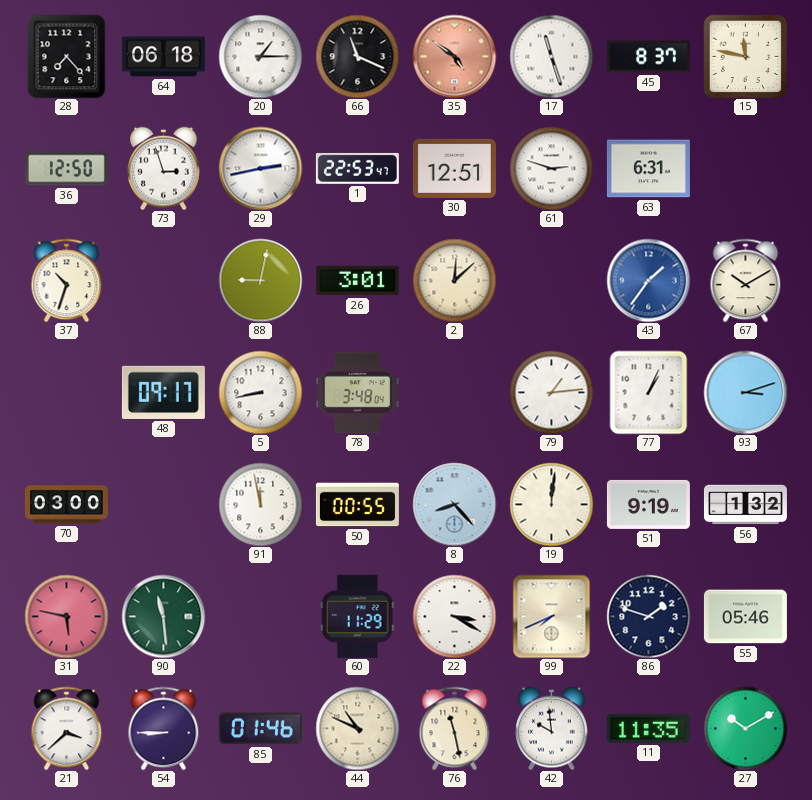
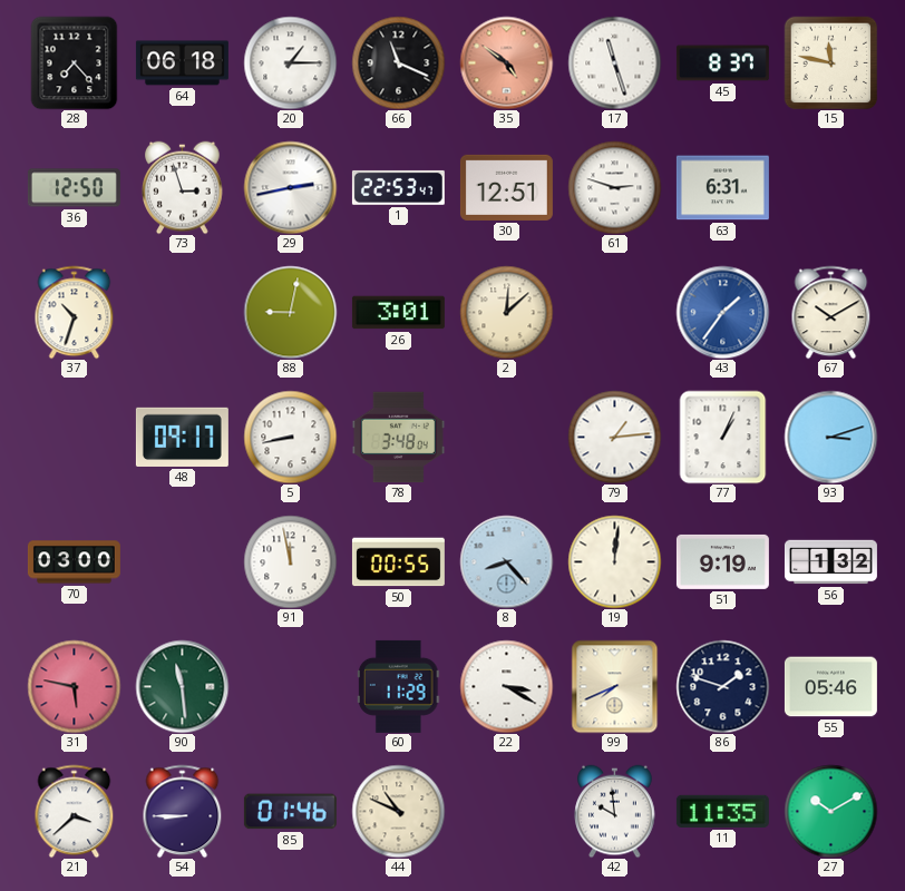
76: 11:28 -> none
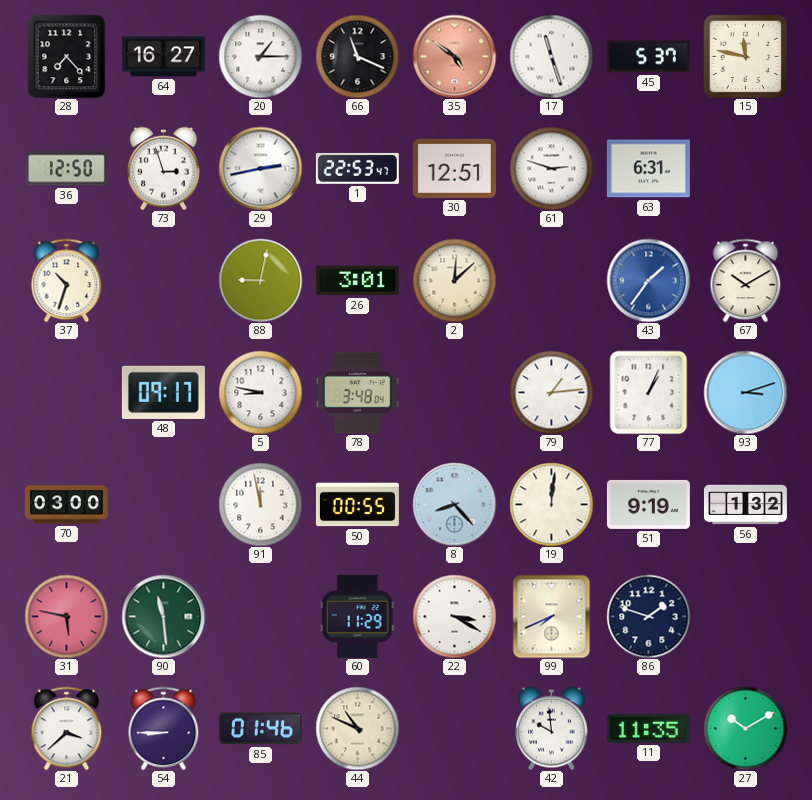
64: 06:18 -> 16:27
45: 8:37 -> 5:37
5: 8:43 -> 8:47
55: 05:46 -> none
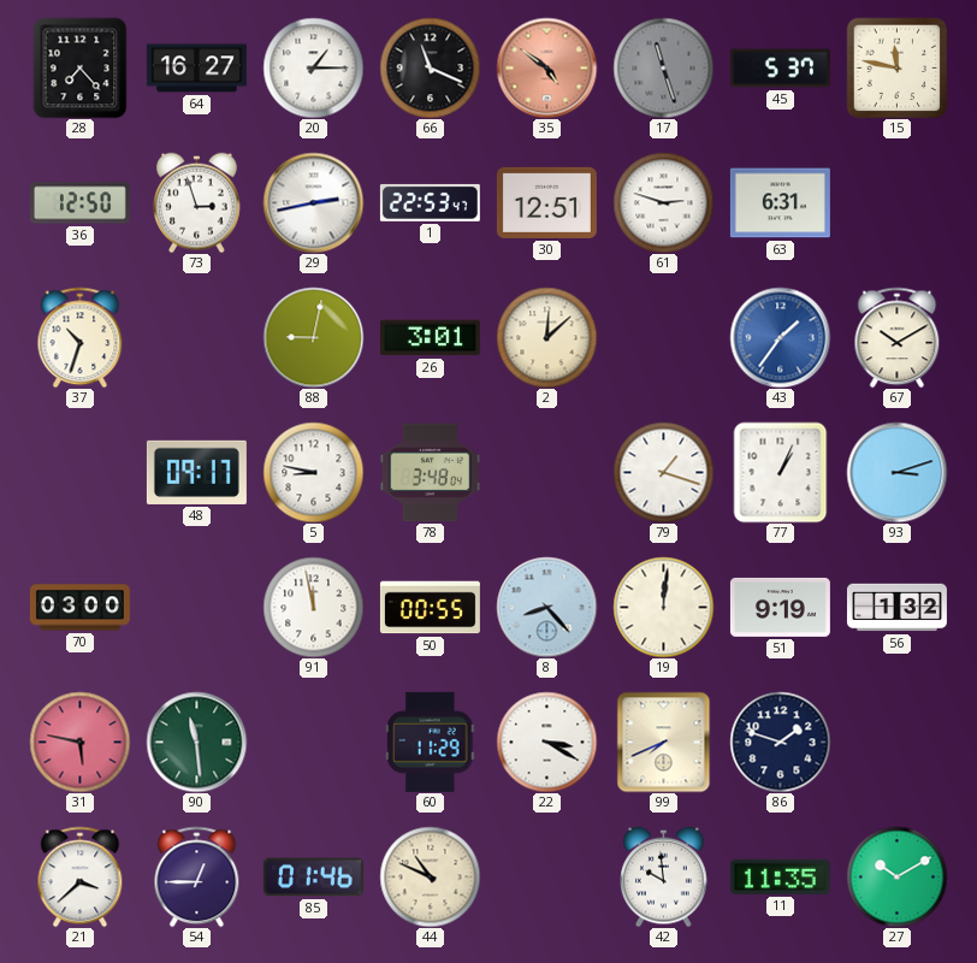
17 dial: white -> grey
79: 1:14 -> 1:18
54: 8:45 -> 12:45
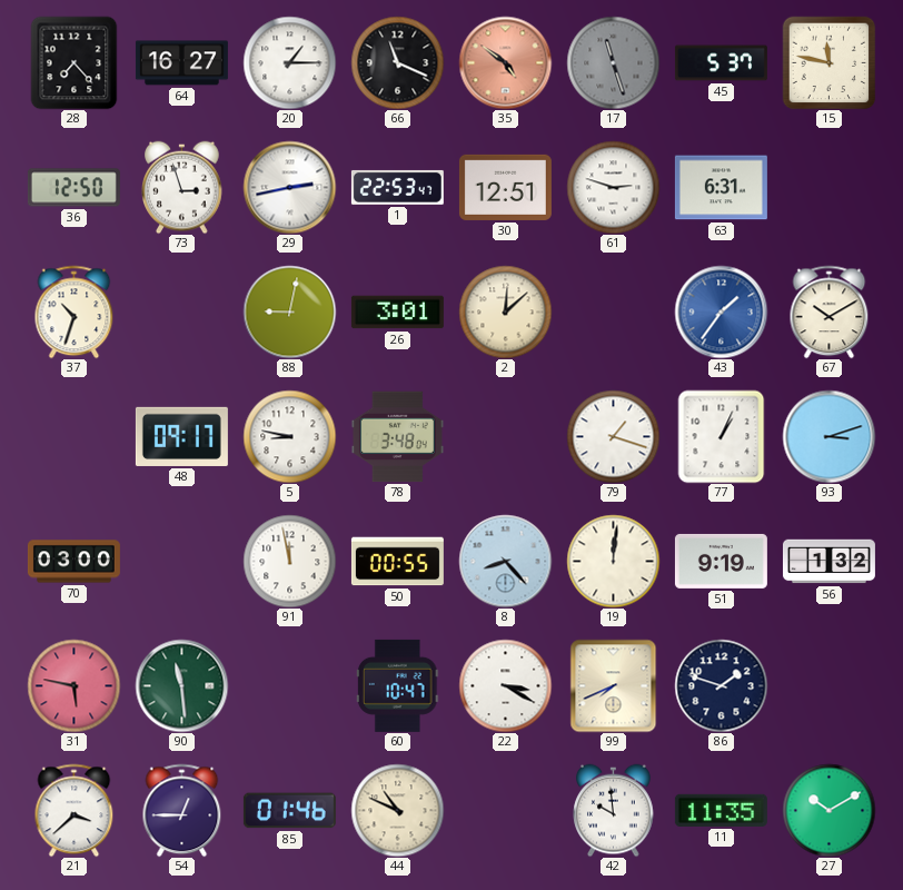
60: 11:29 -> 10:47
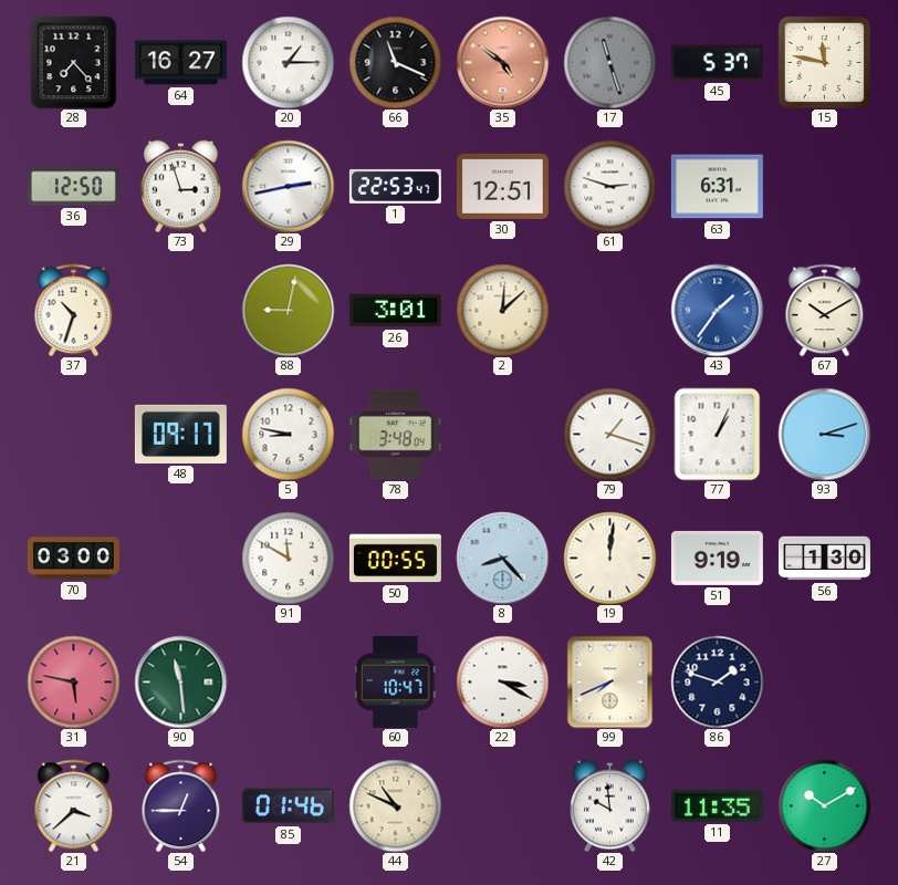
91: 11:58 -> 11:50
56: 1:32 -> 1:30
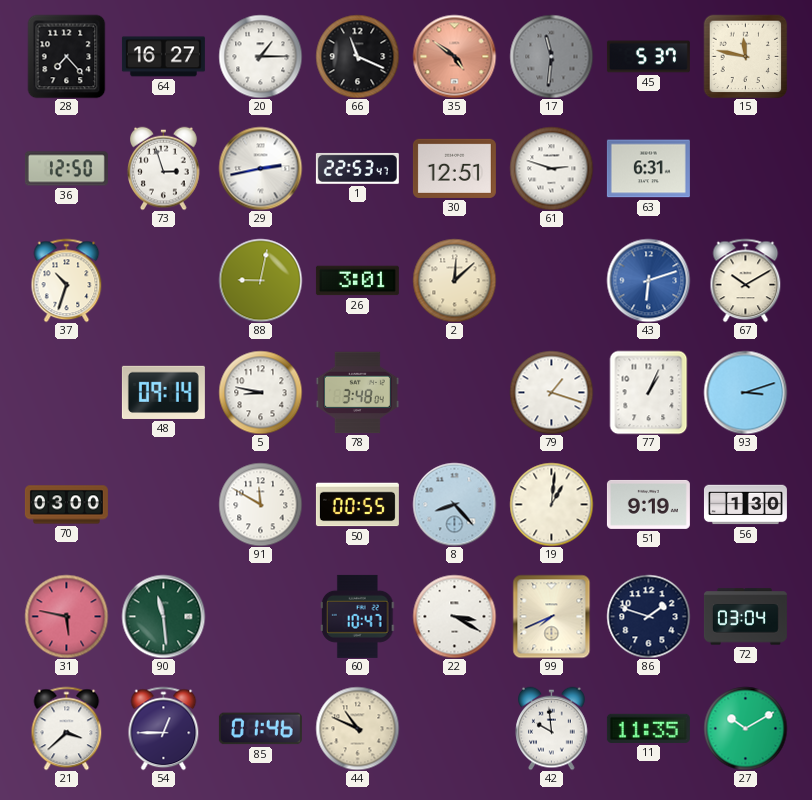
17: 11:27 -> 11:31
43: 1:36 -> 6:12
48: 09:17 -> 09:14
19: 12:01 -> 1:01
72: none -> 03:04
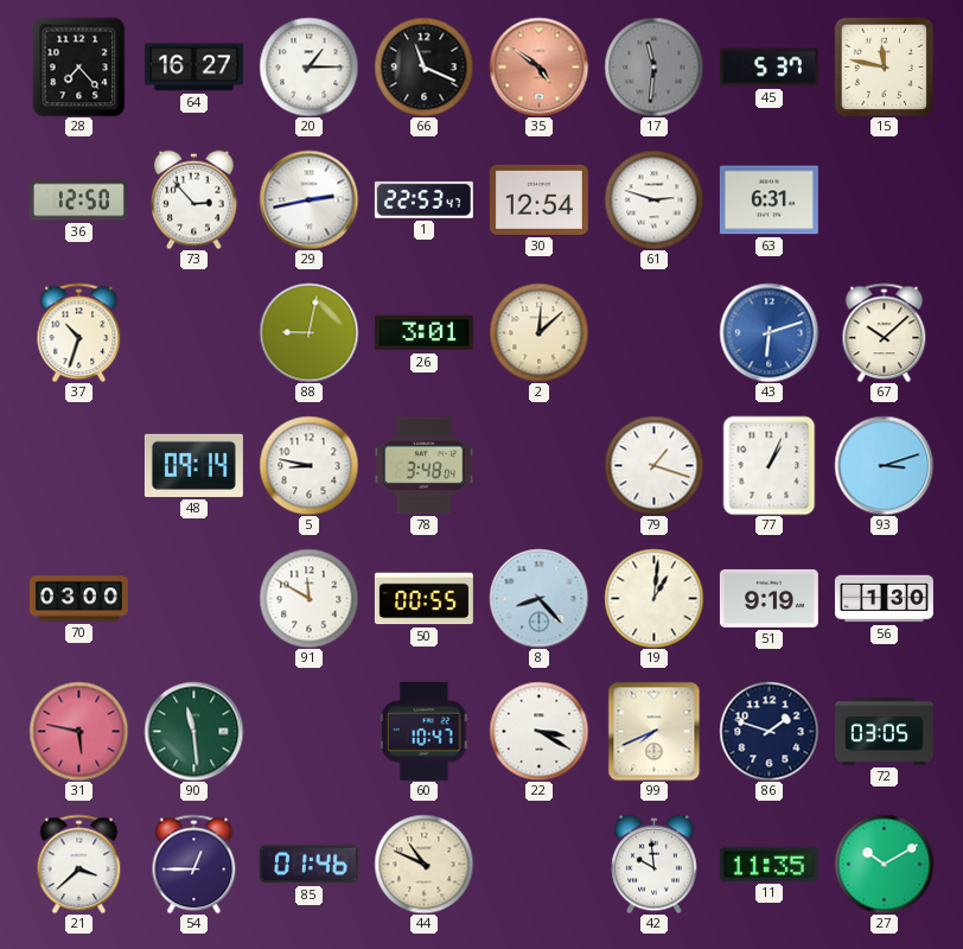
73: 2:57 -> 2:53
30: 12:51 -> 12:54
67: 10:10 -> 10:08
72: 03:04 -> 03:05
